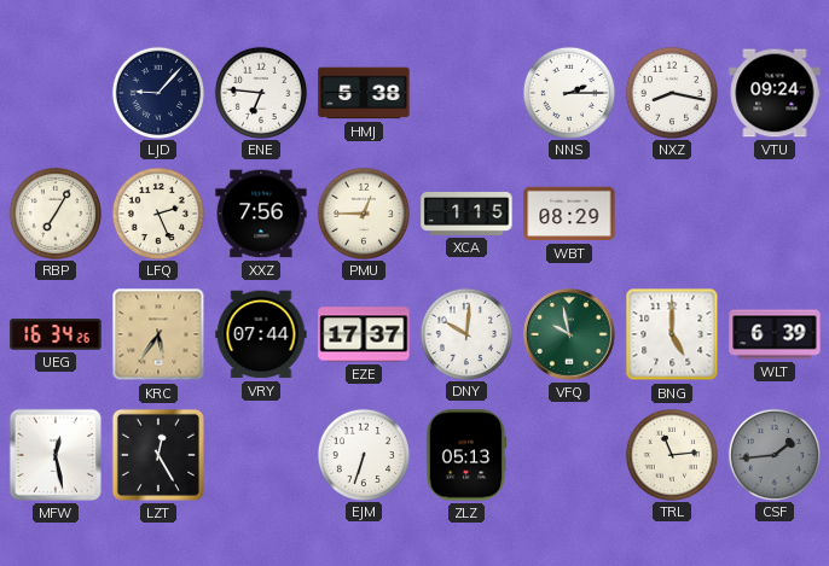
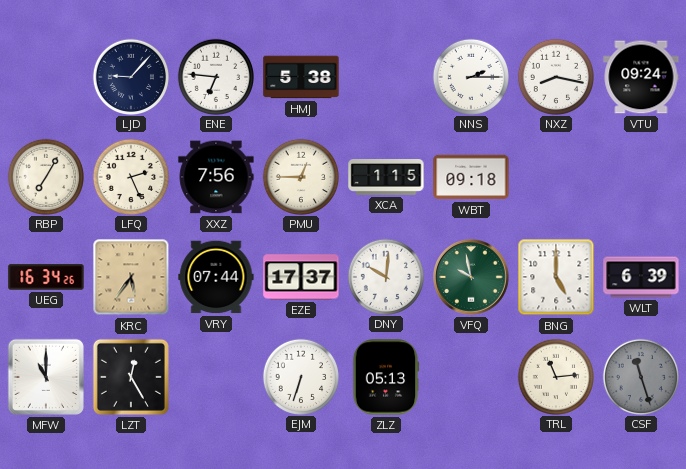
WBT: 08:29 -> 09:18
MFW: 12:28 -> 11:00
CSF: 1:44 -> 11:27
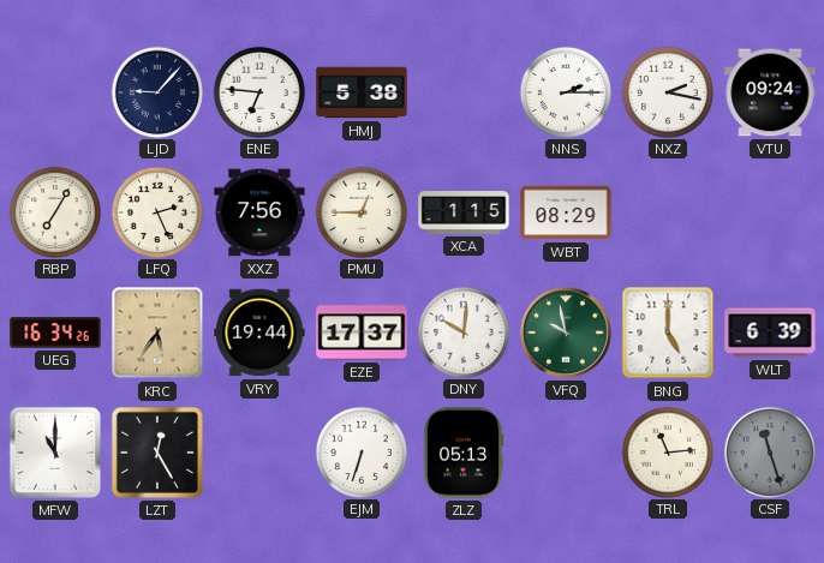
NXZ: 8:17 -> 2:17
WBT: 09:18 -> 08:29
VRY: 07:44 -> 19:44
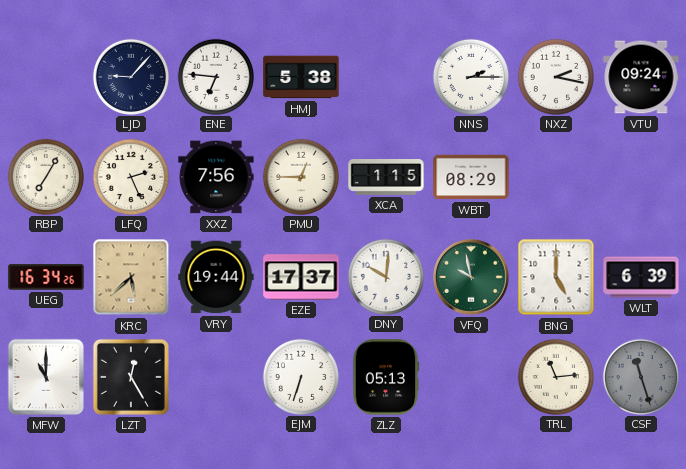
KRC: 5:36 -> 5:38
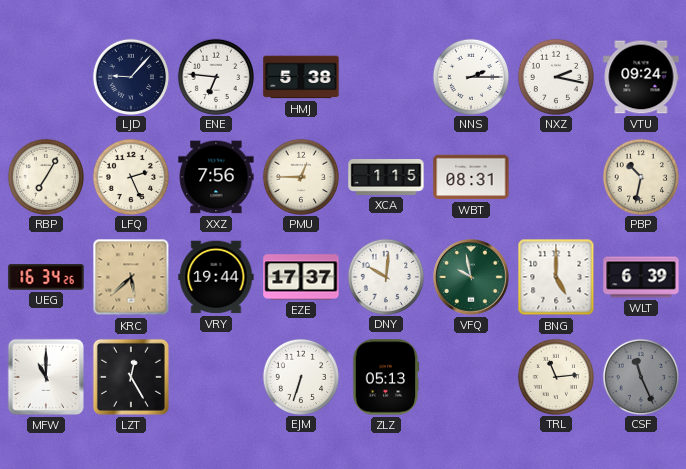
WBT: 08:29 -> 08:31
PBP: none -> 10:32
CSF: 11:27 -> 11:26
